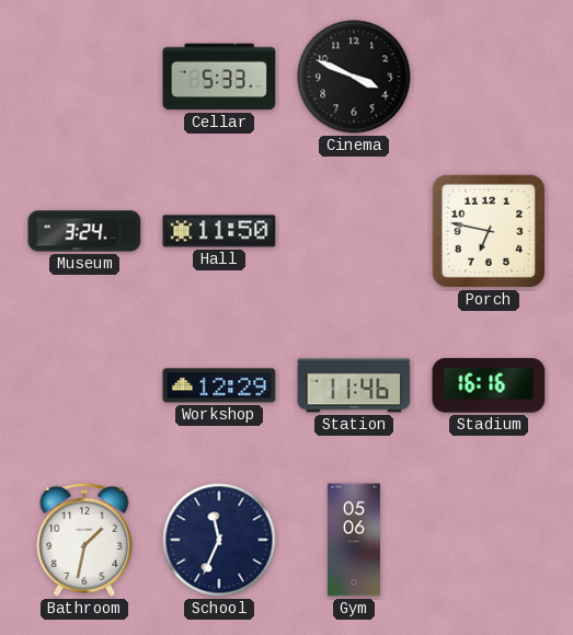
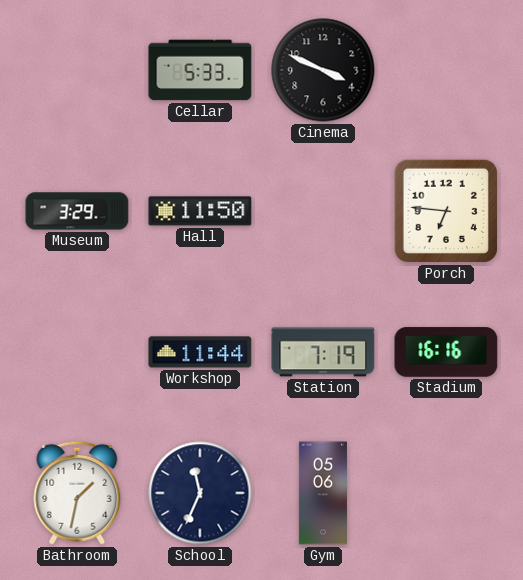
Museum: 3:24 -> 3:29
Porch: 6:47 -> 6:46
Workshop: 12:29 -> 11:44
Station: 11:46 -> 7:19
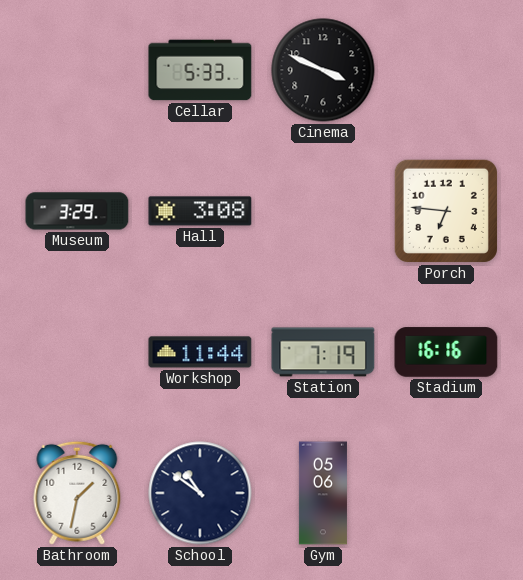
Hall: 11:50 -> 3:08
School: 11:34 -> 10:51
